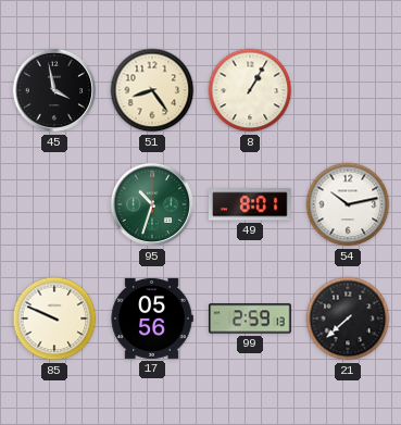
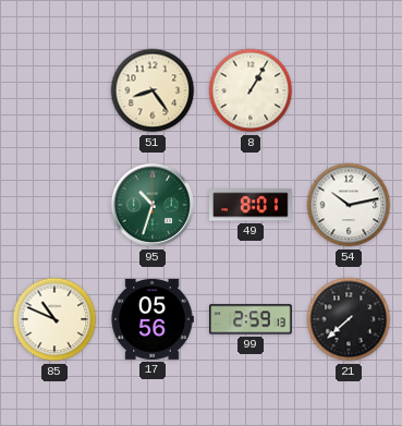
45: 3:58 -> none
85: 9:49 -> 10:49
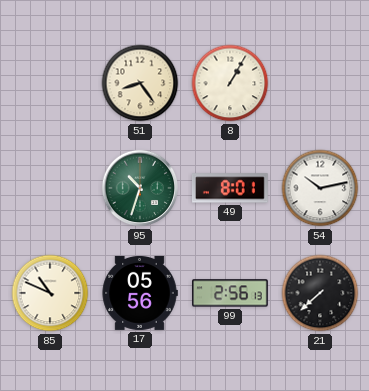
99: 2:59 -> 2:56
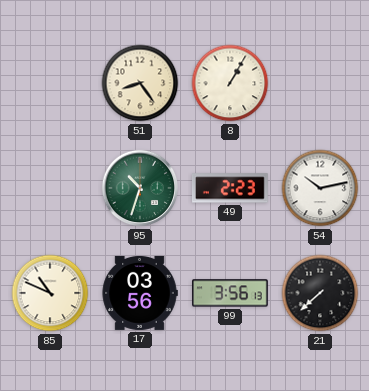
49: 8:01 -> 2:23
17: 05:56 -> 03:56
99: 2:56 -> 3:56
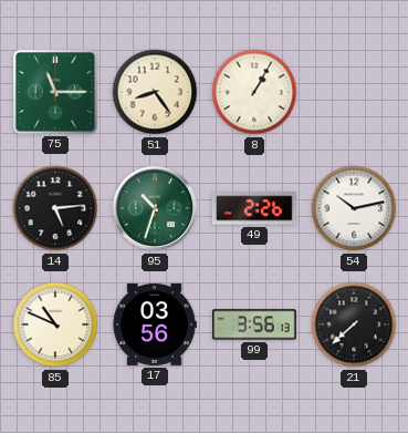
75: none -> 11:15
14: none -> 5:14
49: 2:23 -> 2:26
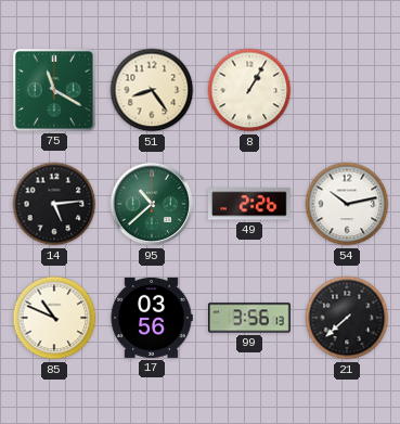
75: 11:15 -> 11:20
95: 10:33 -> 10:38
